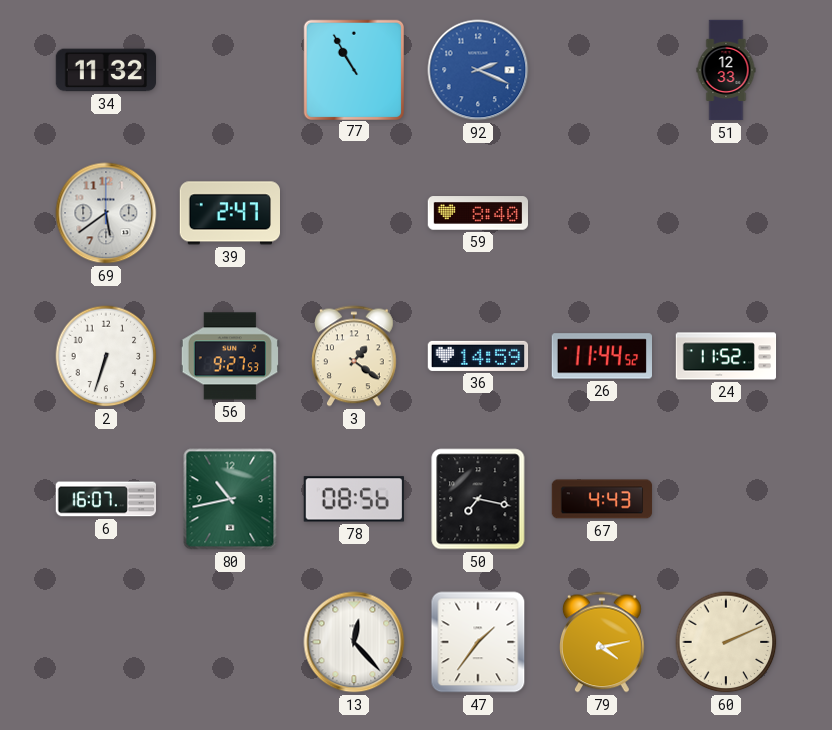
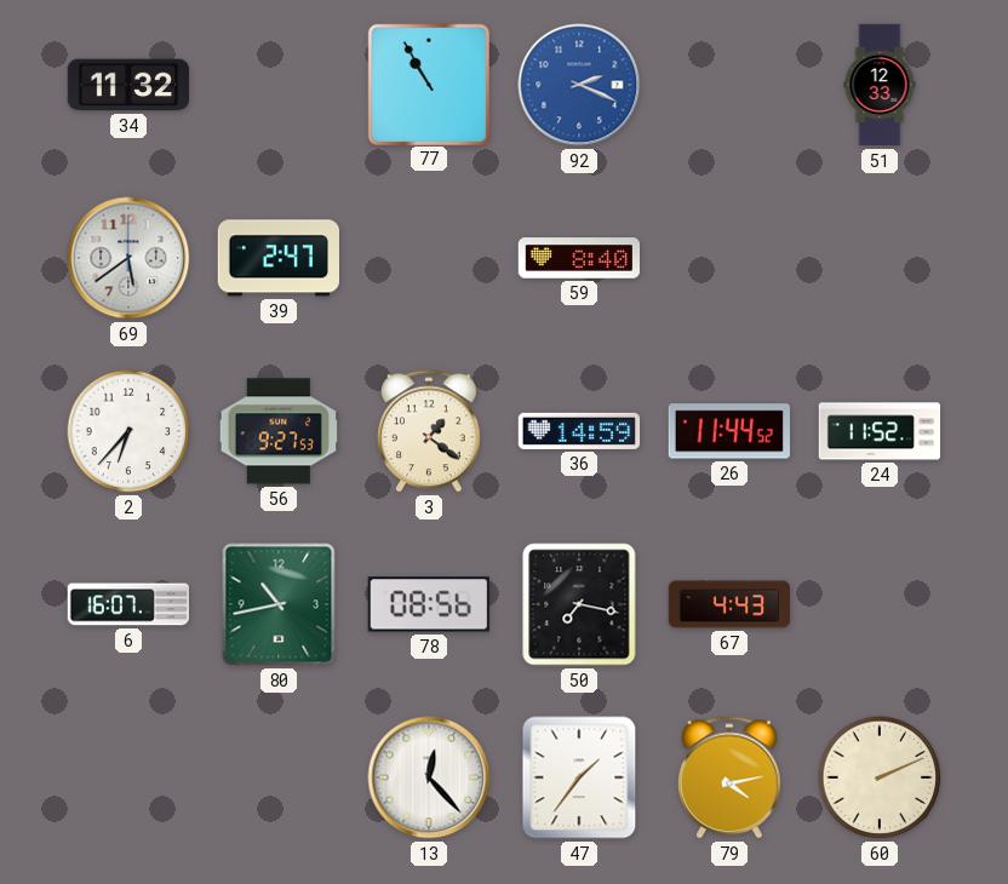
2: 6:33 -> 6:37
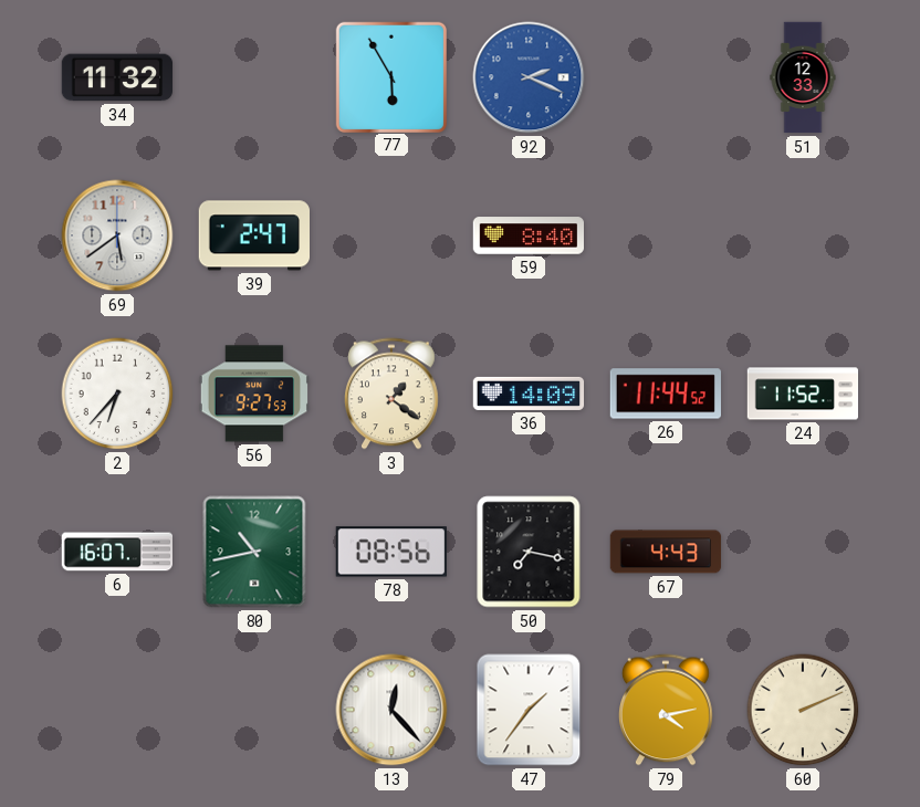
77: 10:55 -> 5:55
36: 14:59 -> 14:09
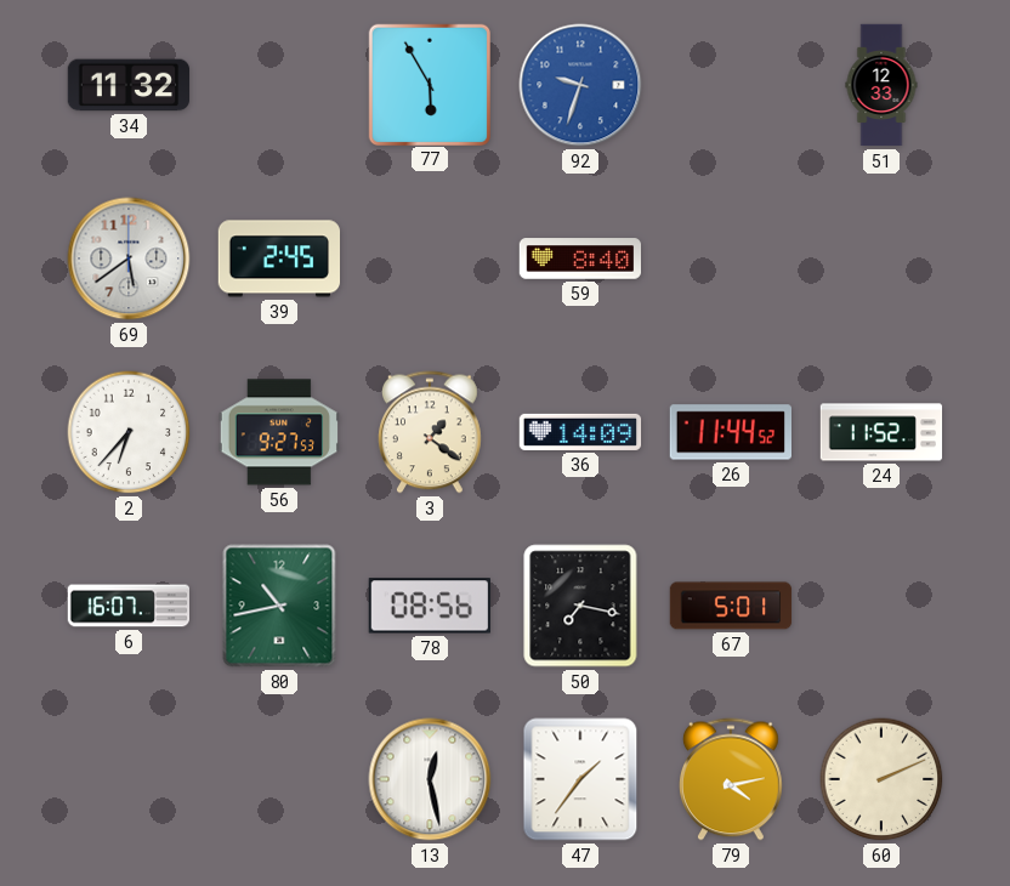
92: 2:19 -> 9:33
39: 2:47 -> 2:45
67: 4:43 -> 5:01
13: 12:23 -> 12:28
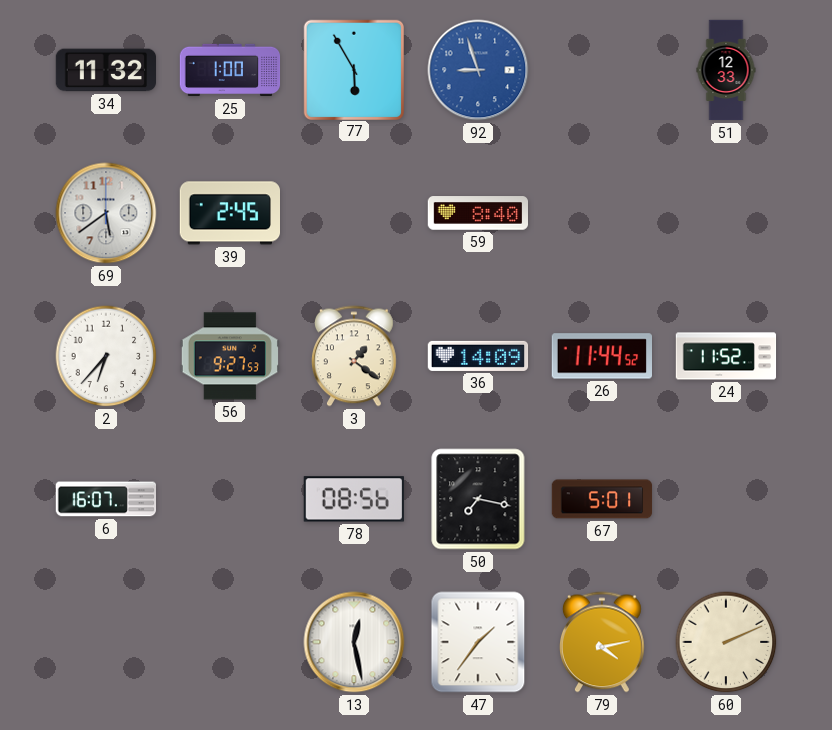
25: none -> 1:00
92: 9:33 -> 8:57
80: 10:43 -> none
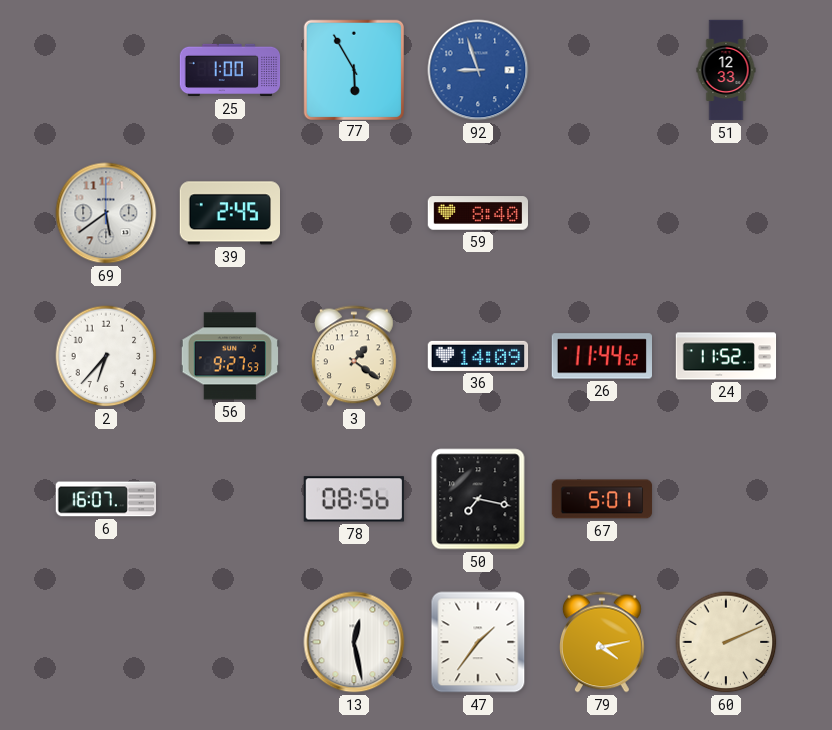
34: 11:32 -> none
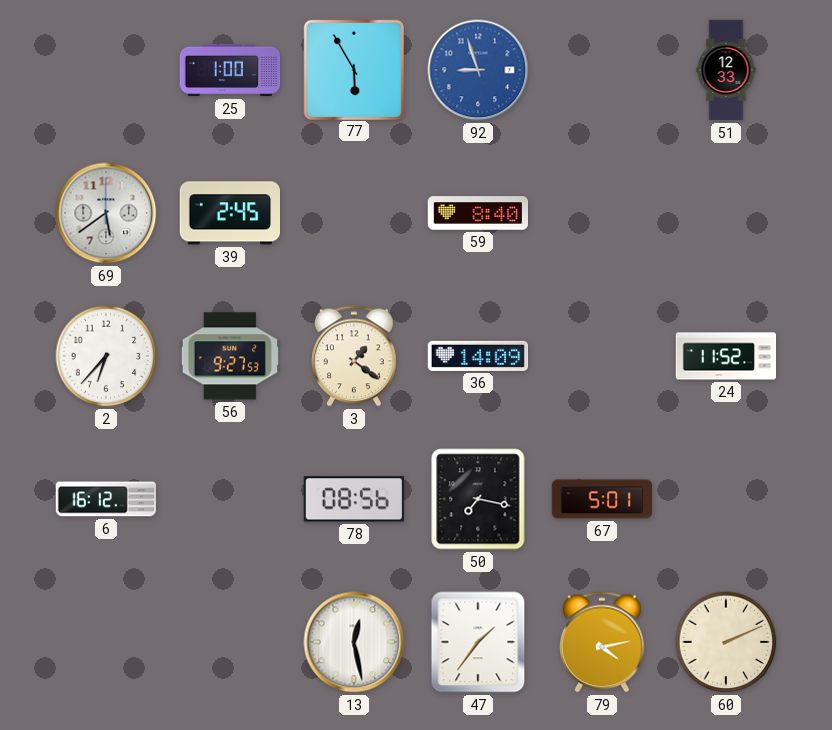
26: 11:44 -> none
6: 16:07 -> 16:12
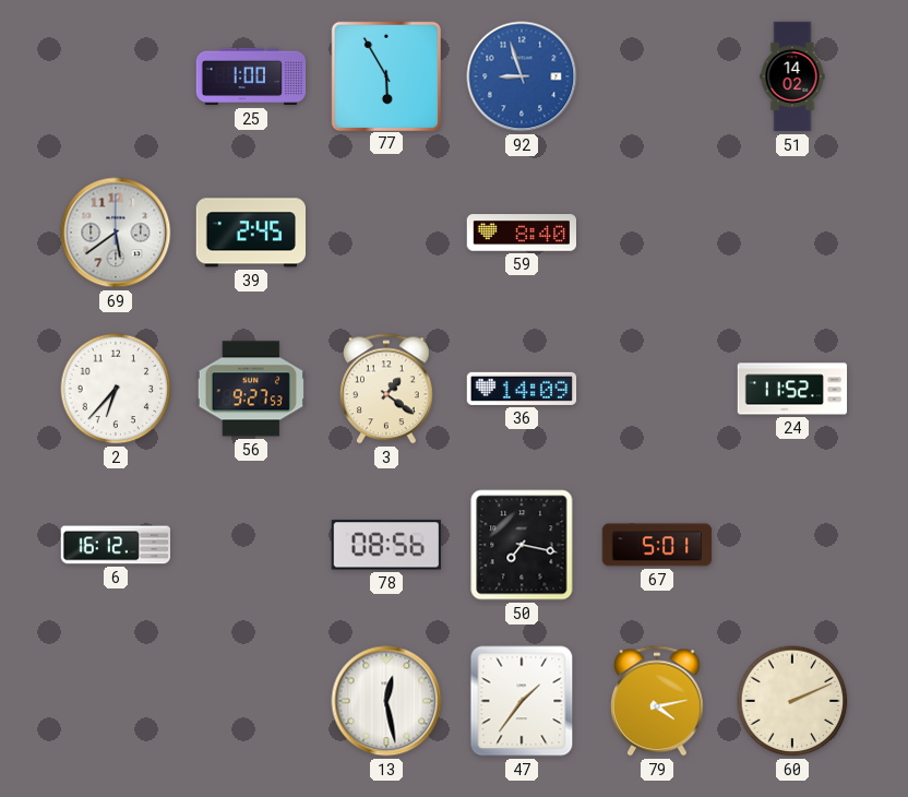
51: 12:33 -> 14:02
